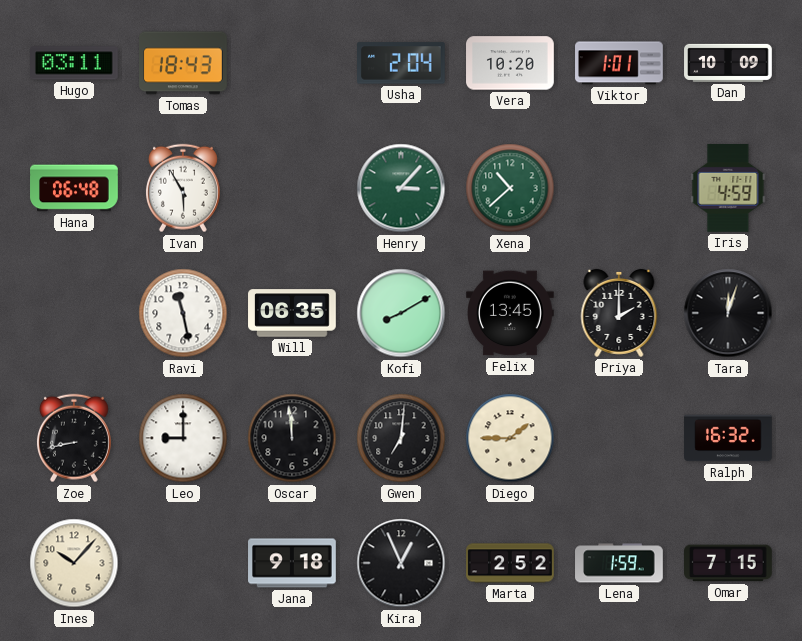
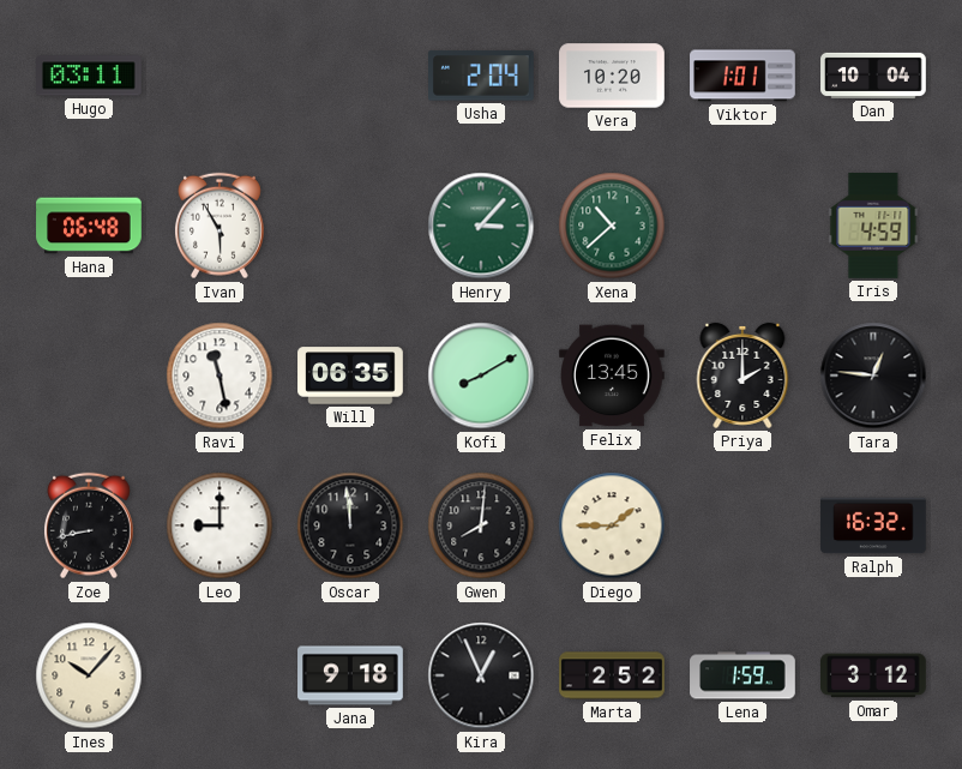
Tomas: 18:43 -> none
Dan: 10:09 -> 10:04
Tara: 12:03 -> 12:46
Gwen: 7:01 -> 8:01
Omar: 7:15 -> 3:12
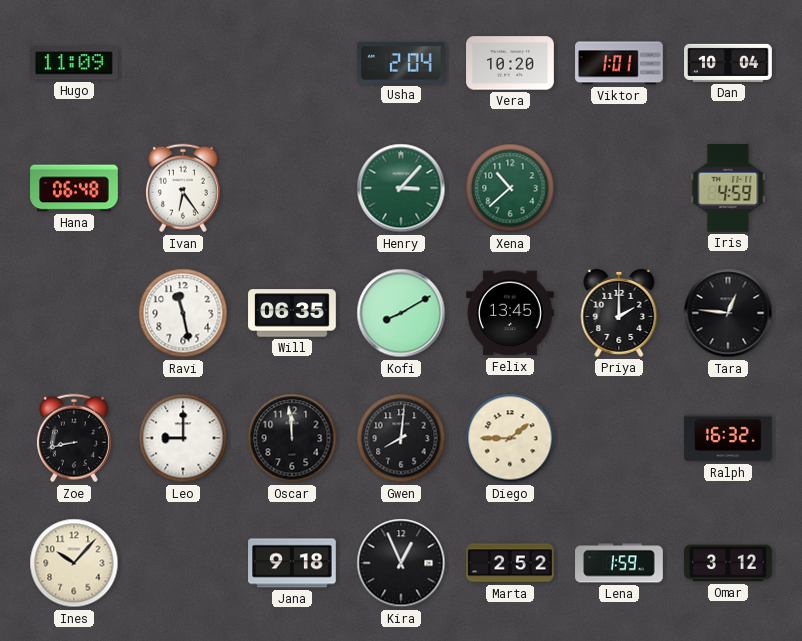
Hugo: 03:11 -> 11:09
Ivan: 5:55 -> 6:24
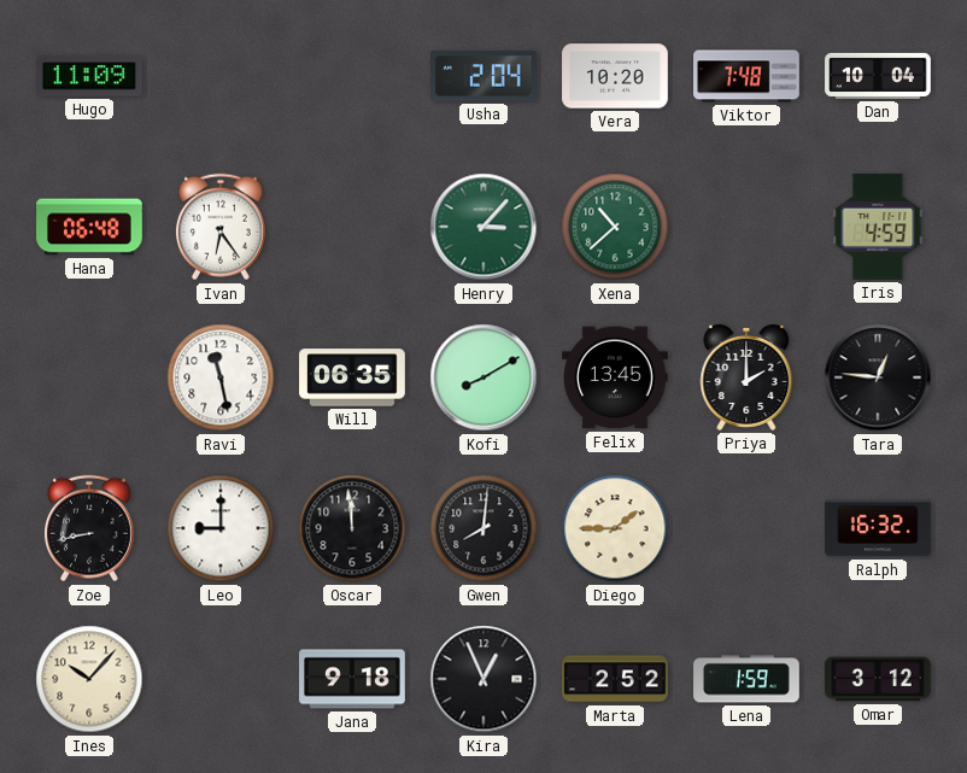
Viktor: 1:01 -> 7:48
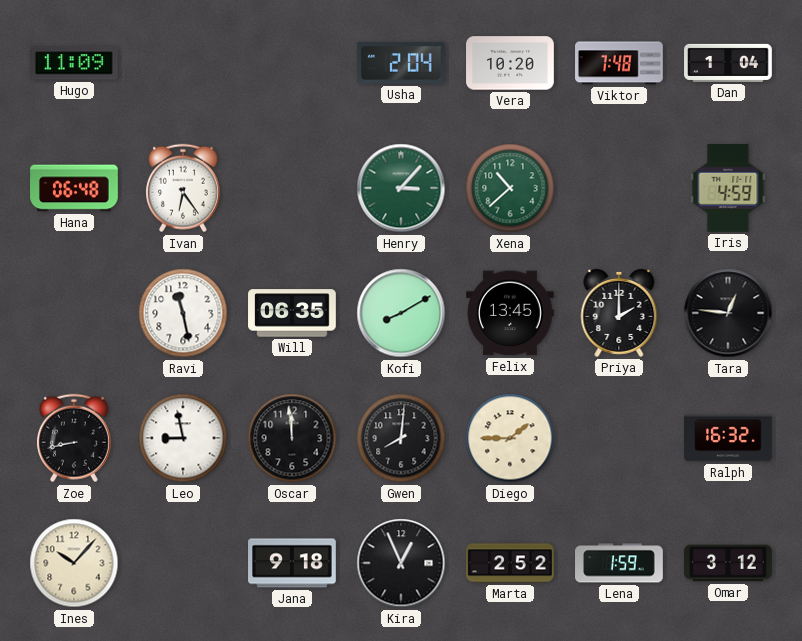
Dan: 10:04 -> 1:04
Leo: 9:00 -> 8:58
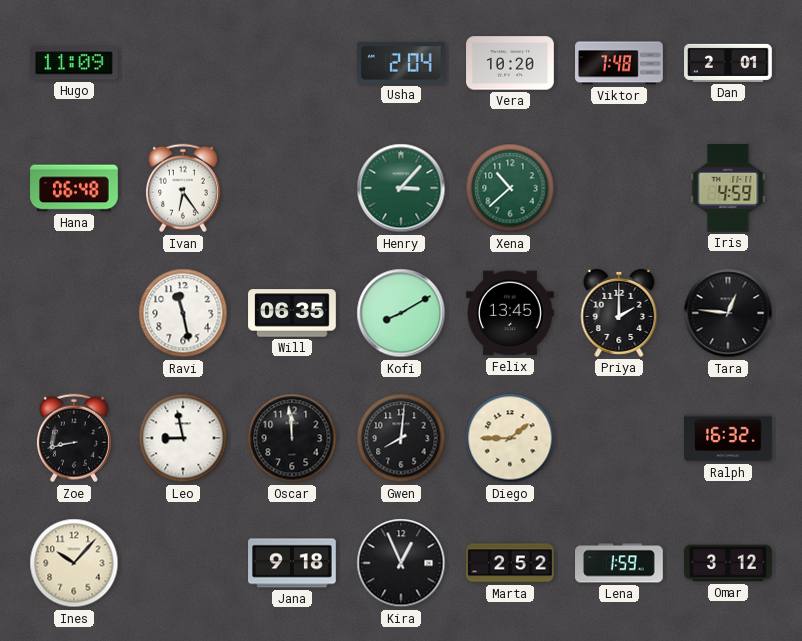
Dan: 1:04 -> 2:01
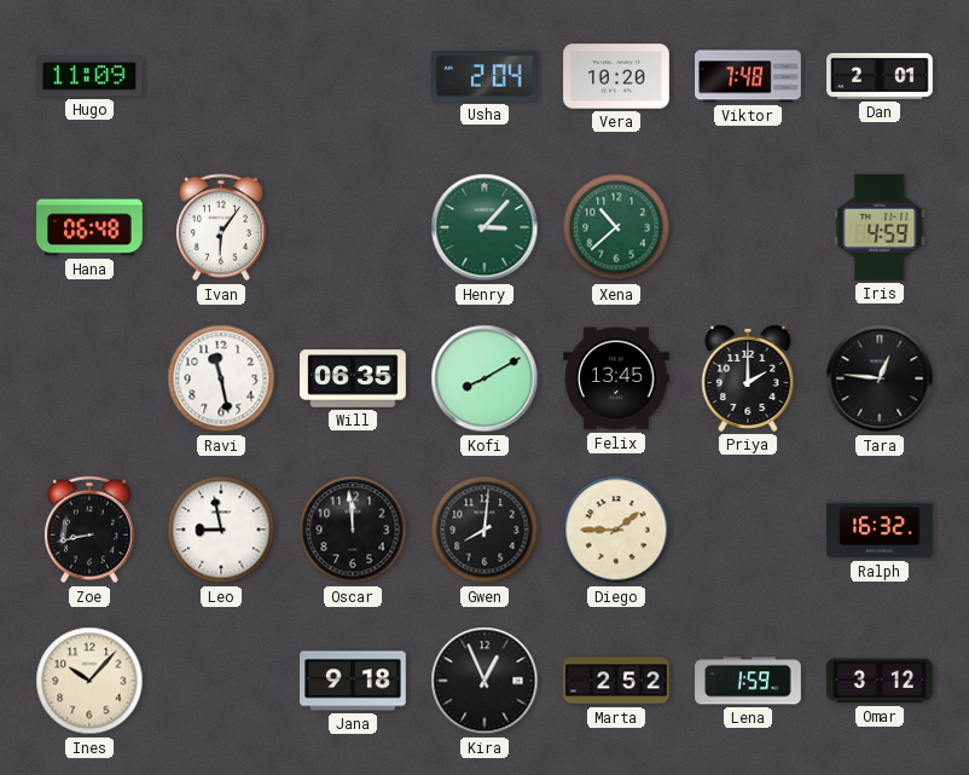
Ivan: 6:24 -> 6:06
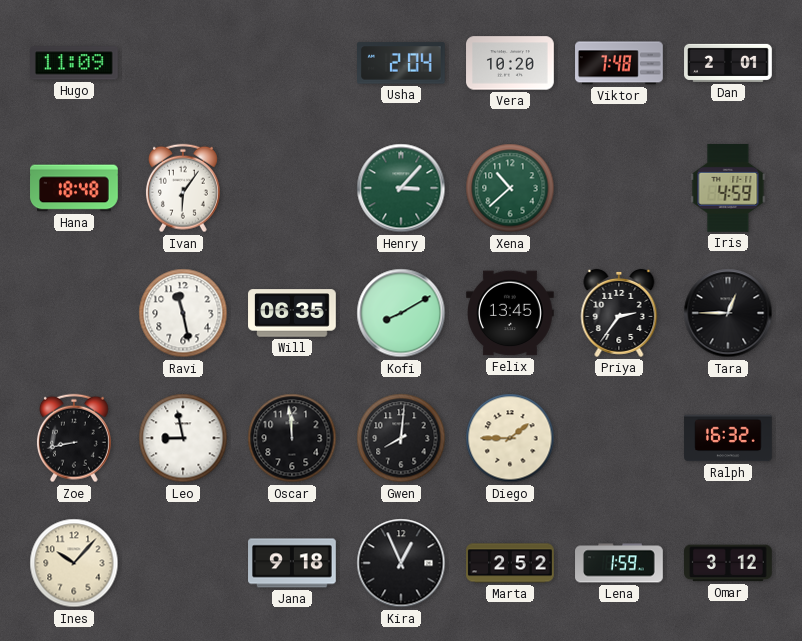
Hana: 06:48 -> 18:48
Priya: 2:00 -> 2:36
Tara: 12:46 -> 12:45
